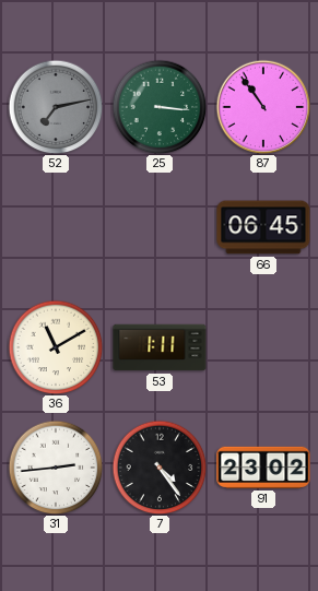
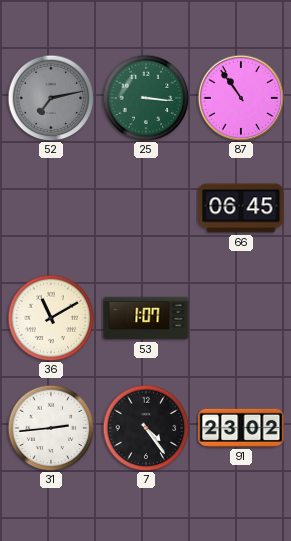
53: 1:11 -> 1:07
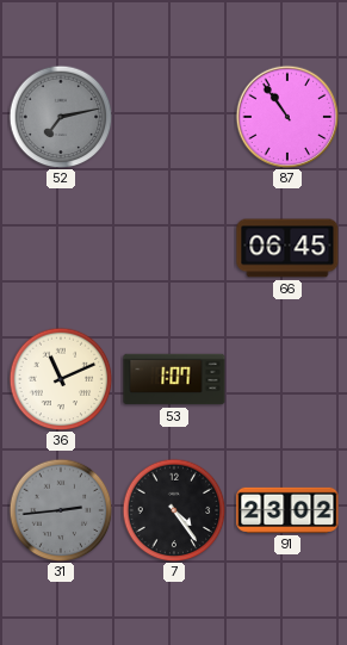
25: 3:16 -> none
36: 11:10 -> 11:11
31 dial: white -> grey
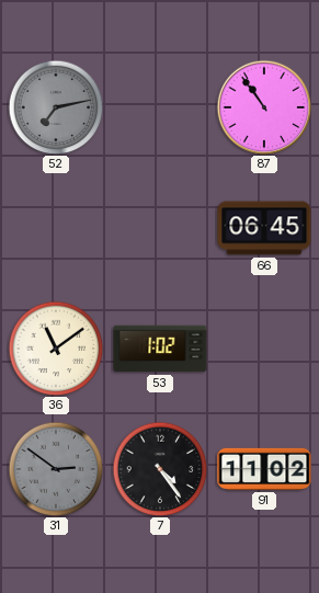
36: 11:11 -> 11:09
53: 1:07 -> 1:02
31: 2:44 -> 2:51
91: 23:02 -> 11:02
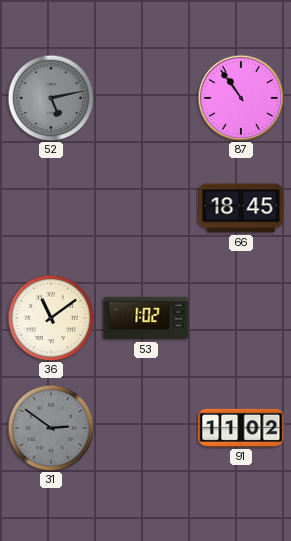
52: 7:13 -> 5:13
66: 06:45 -> 18:45
7: 4:24 -> none
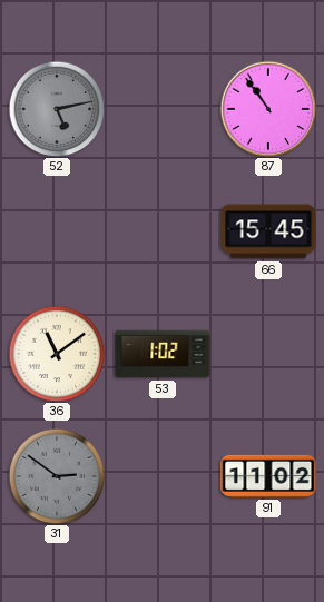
66: 18:45 -> 15:45
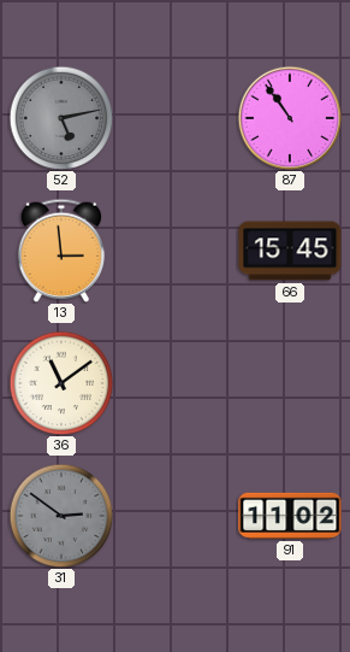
13: none -> 2:59
53: 1:02 -> none
